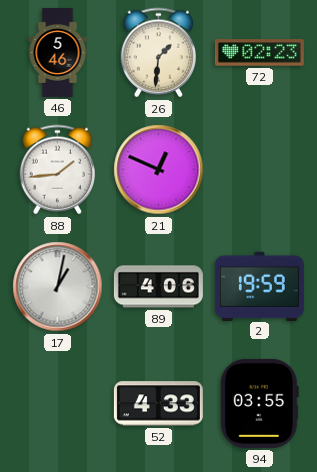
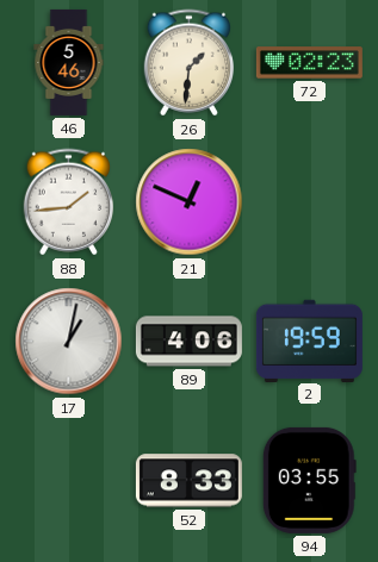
52: 4:33 -> 8:33
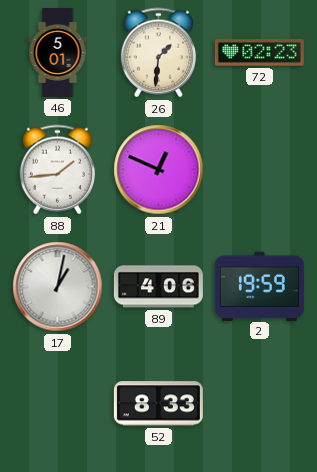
46: 5:46 -> 5:01
94: 03:55 -> none
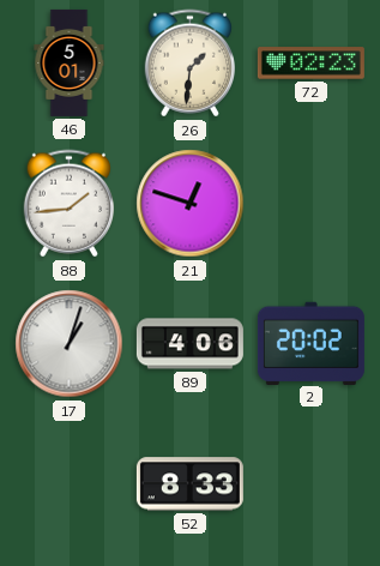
21: 12:49 -> 12:48
17: 1:02 -> 1:03
2: 19:59 -> 20:02
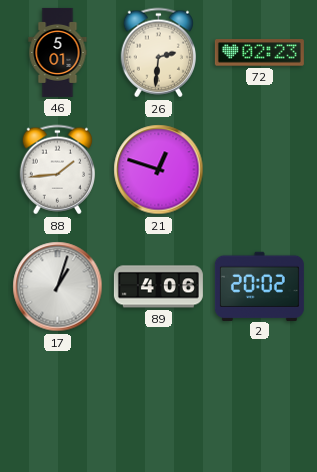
26: 1:31 -> 2:31
52: 8:33 -> none
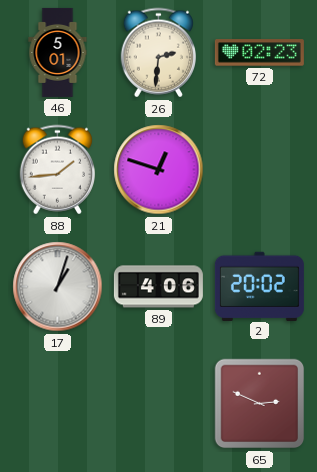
65: none -> 2:49
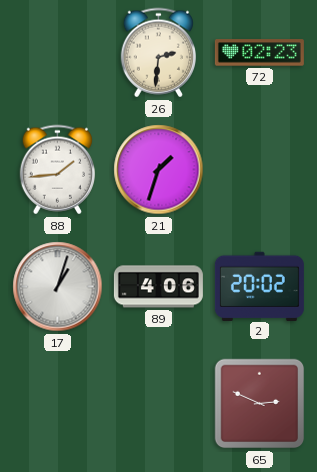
46: 5:01 -> none
21: 12:48 -> 1:33
